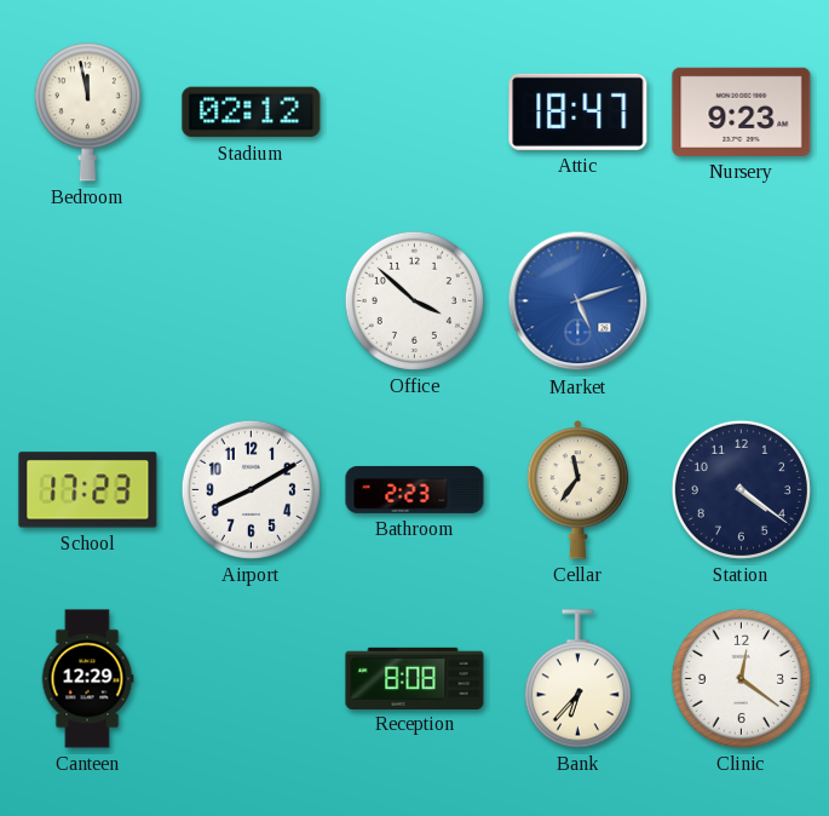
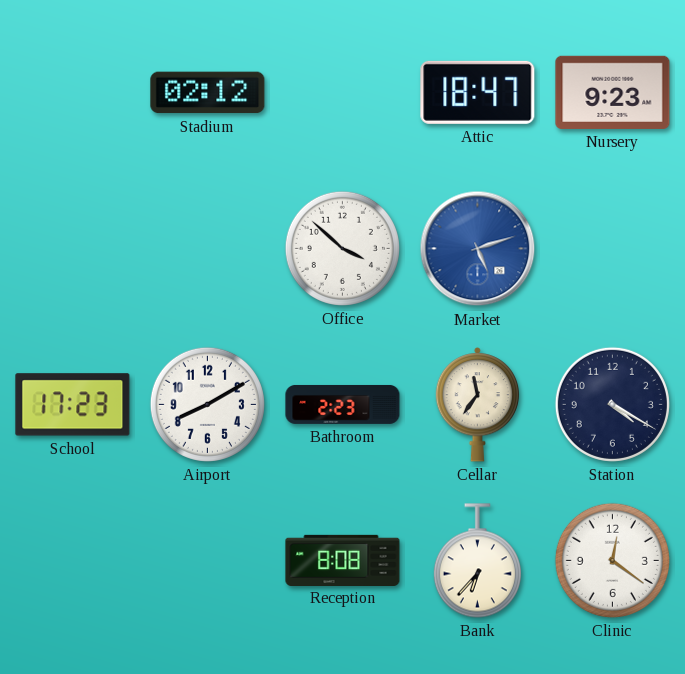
Bedroom: 11:58 -> none
Station: 4:21 -> 4:20
Canteen: 12:29 -> none
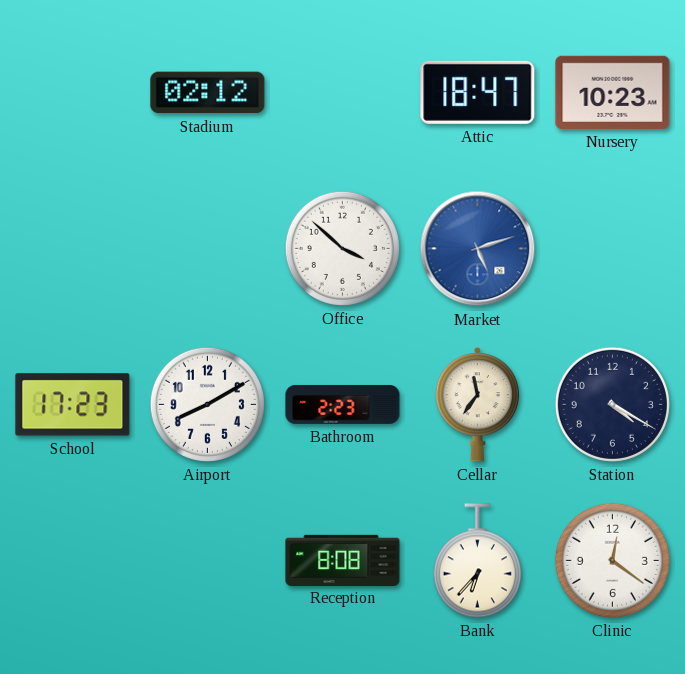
Nursery: 9:23 -> 10:23
